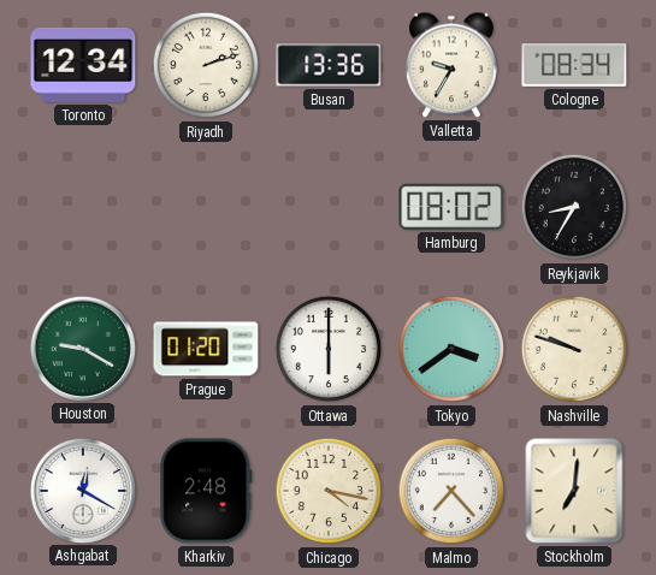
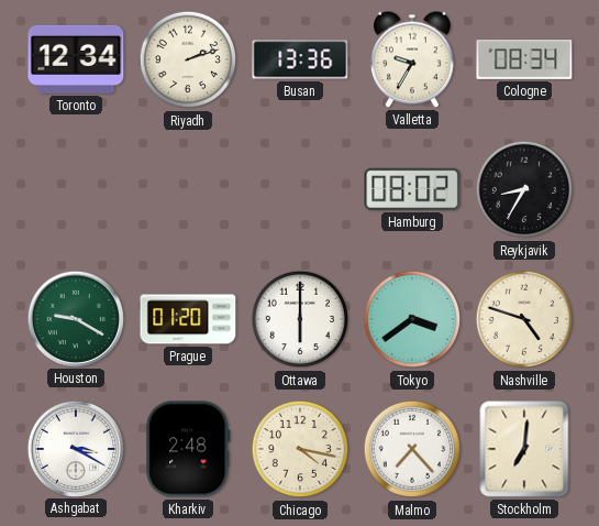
Nashville: 9:48 -> 4:48
Ashgabat: 12:20 -> 3:20
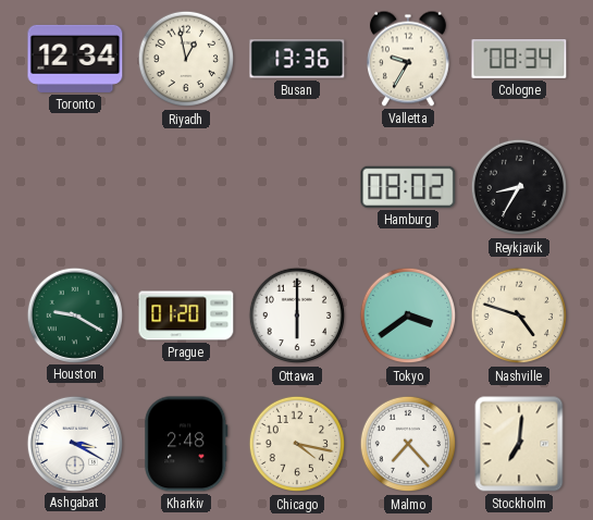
Riyadh: 2:12 -> 12:58
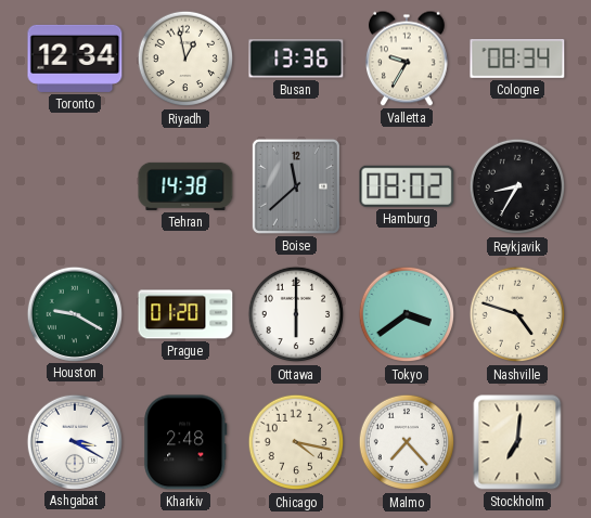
Tehran: none -> 14:38
Boise: none -> 11:38
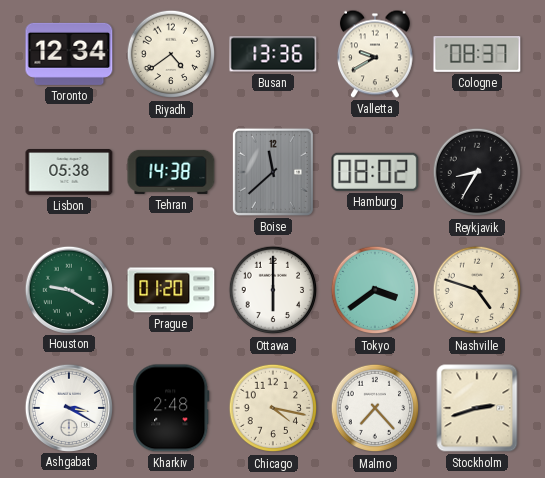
Riyadh: 12:58 -> 4:39
Valletta: 9:35 -> 9:40
Cologne: 08:34 -> 08:37
Lisbon: none -> 05:38
Stockholm: 7:01 -> 2:42
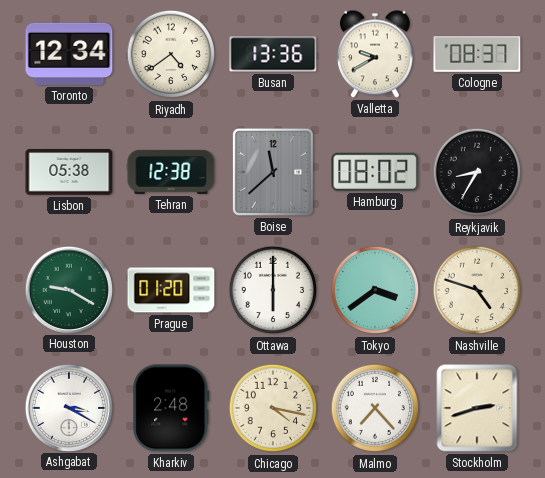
Tehran: 14:38 -> 12:38
